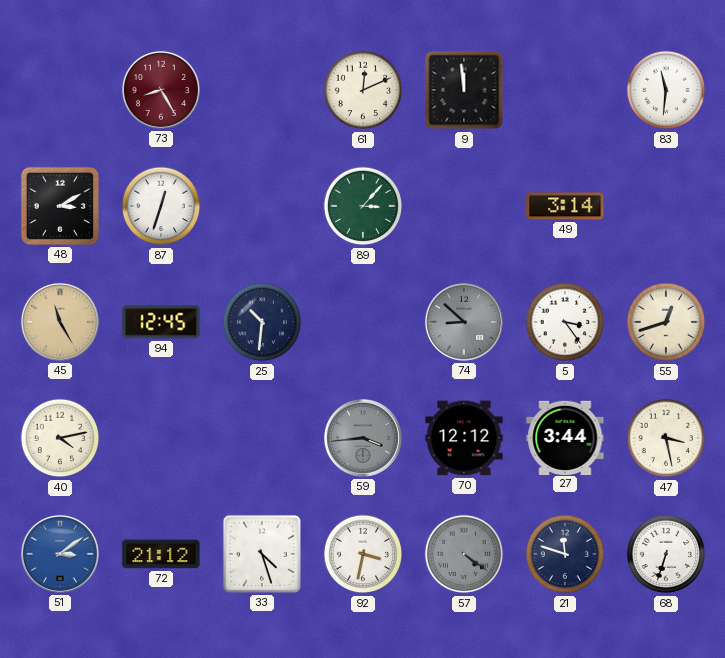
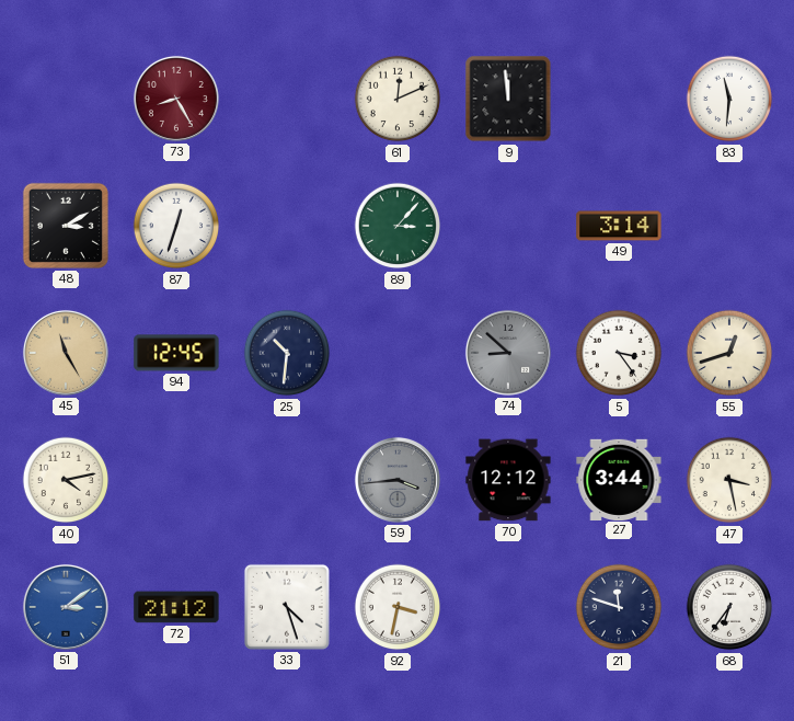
57: 4:21 -> none
68: 6:33 -> 6:36
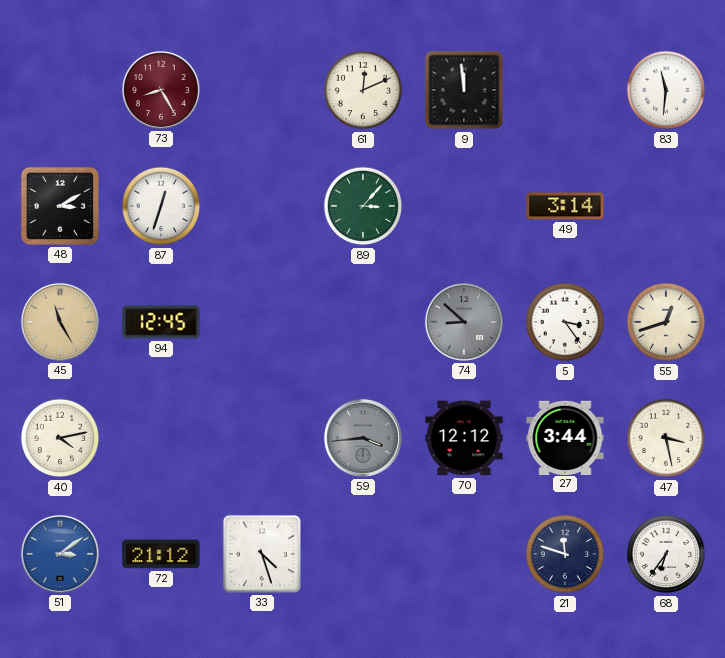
25: 10:31 -> none
92: 3:32 -> none
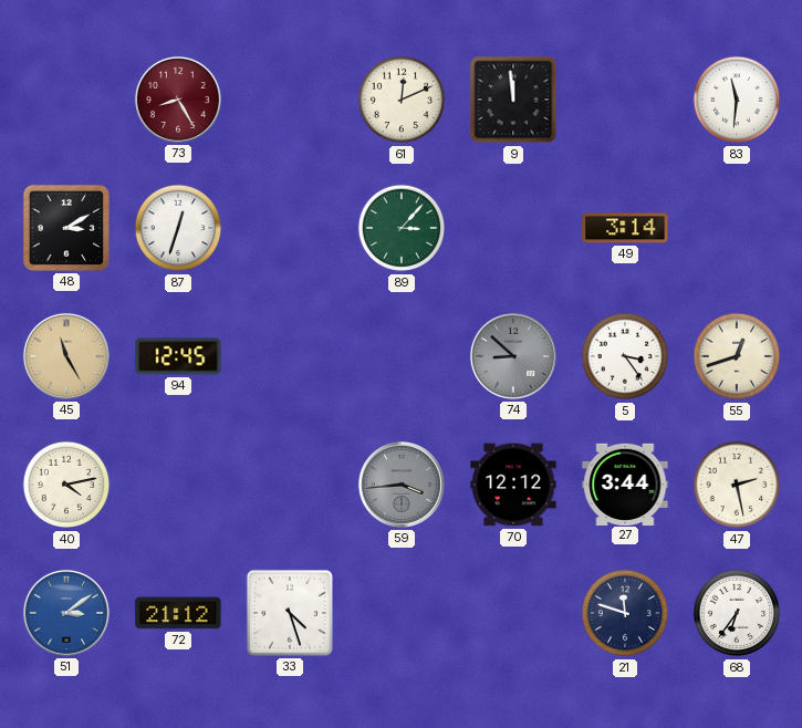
47: 3:28 -> 2:28
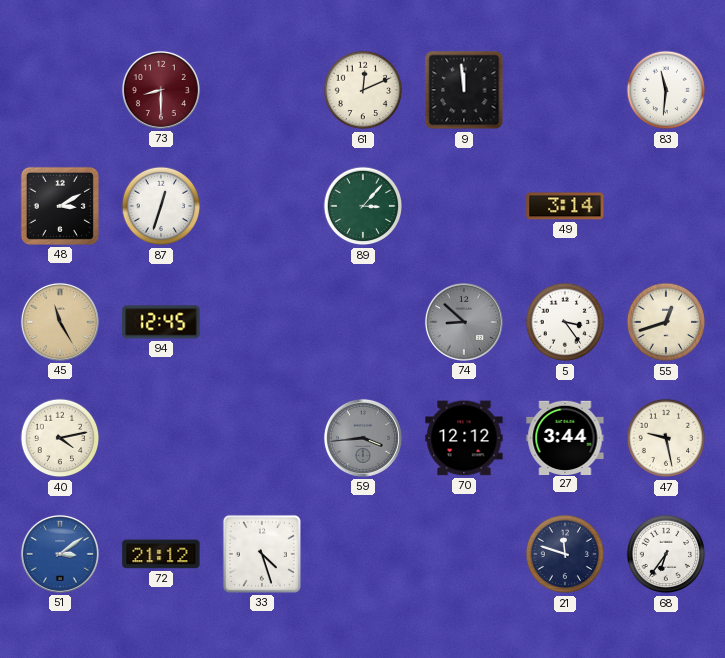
73: 8:25 -> 8:30
47: 2:28 -> 9:28
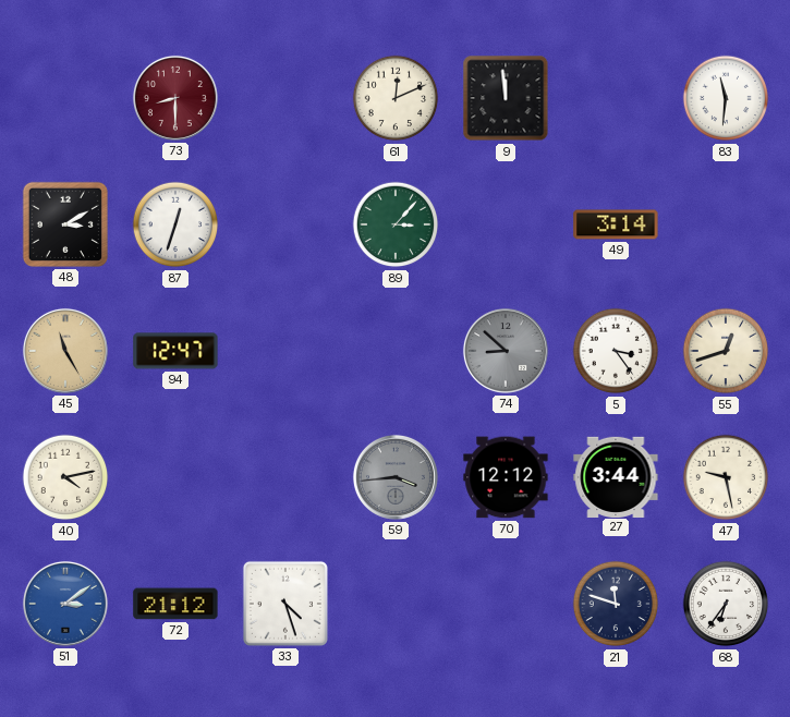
94: 12:45 -> 12:47
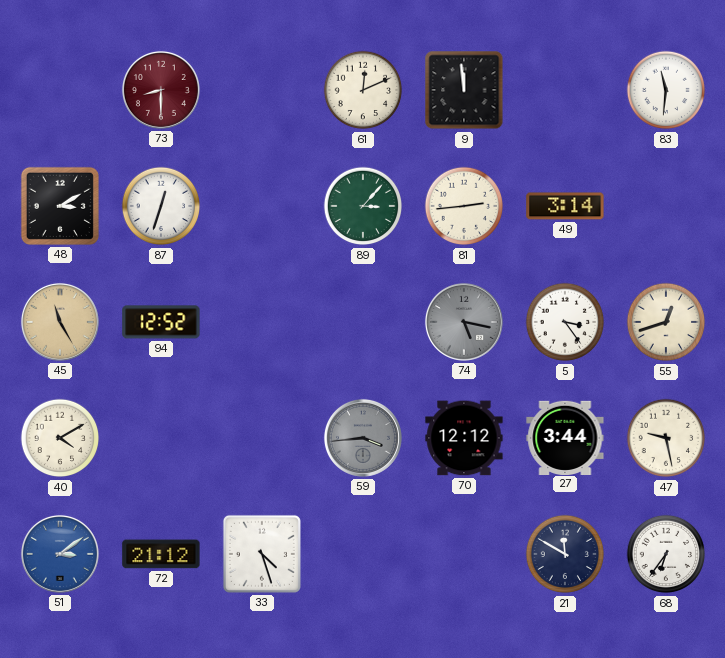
81: none -> 2:44
94: 12:47 -> 12:52
74: 8:52 -> 5:17
40: 4:13 -> 4:10
21: 11:48 -> 11:50
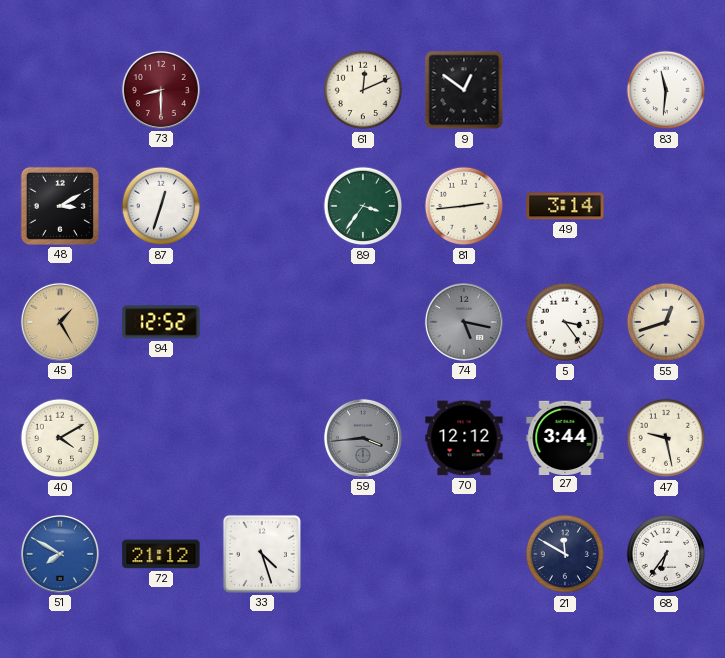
9: 11:59 -> 12:51
89: 3:07 -> 3:36
45: 11:25 -> 1:25
51: 3:09 -> 7:50
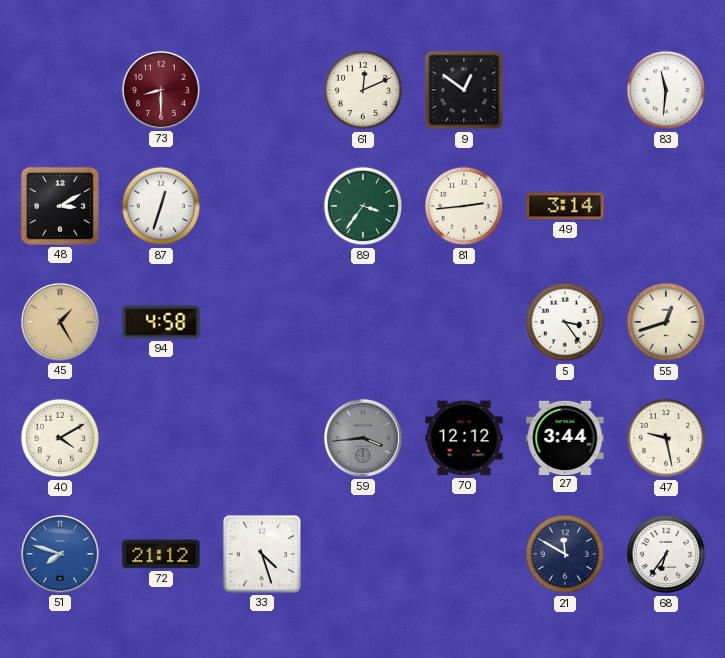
94: 12:52 -> 4:58
74: 5:17 -> none
51: 7:50 -> 7:48
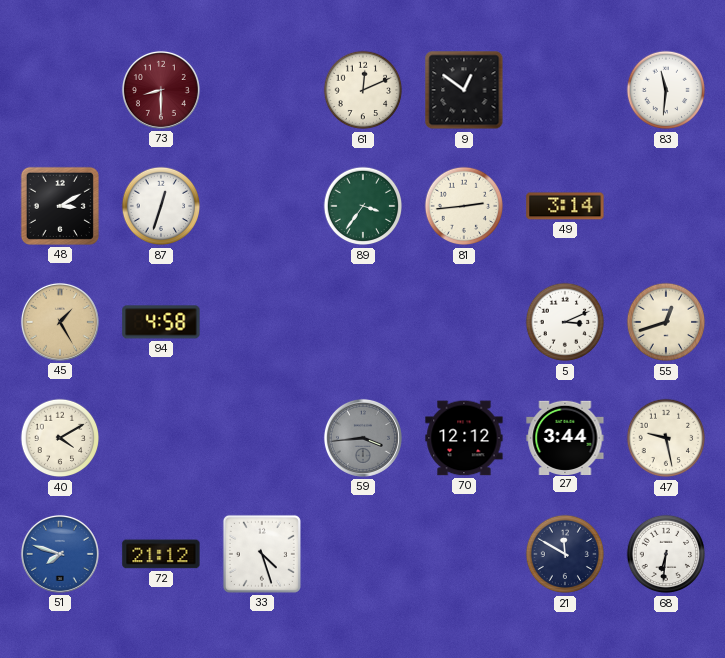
5: 3:24 -> 3:11
68: 6:36 -> 6:31
